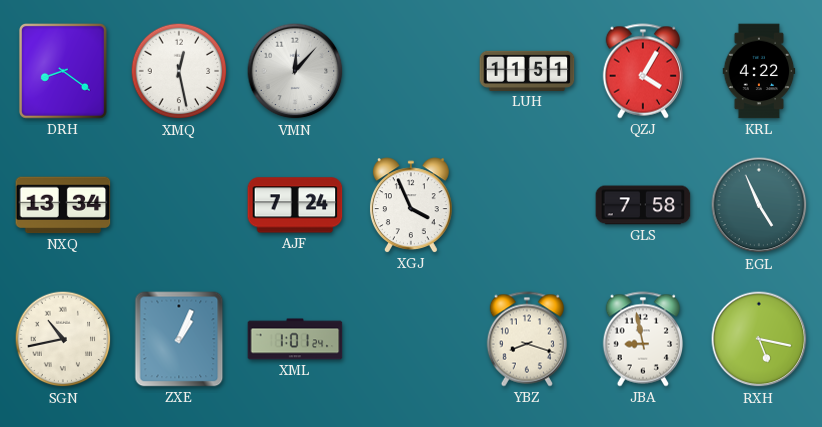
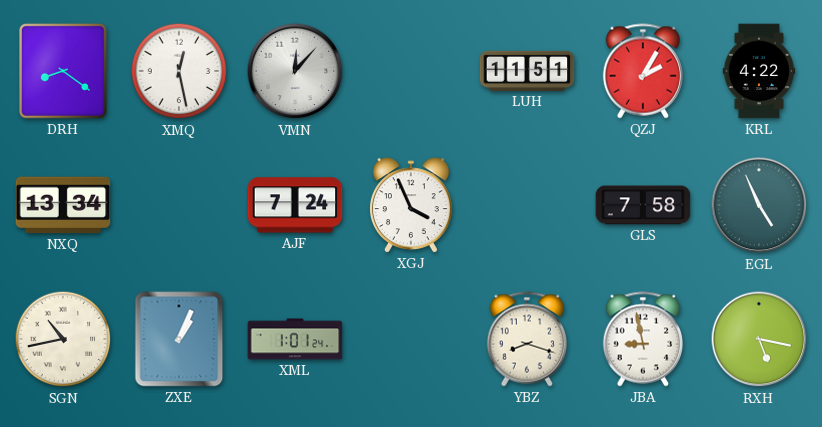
QZJ: 4:05 -> 2:05
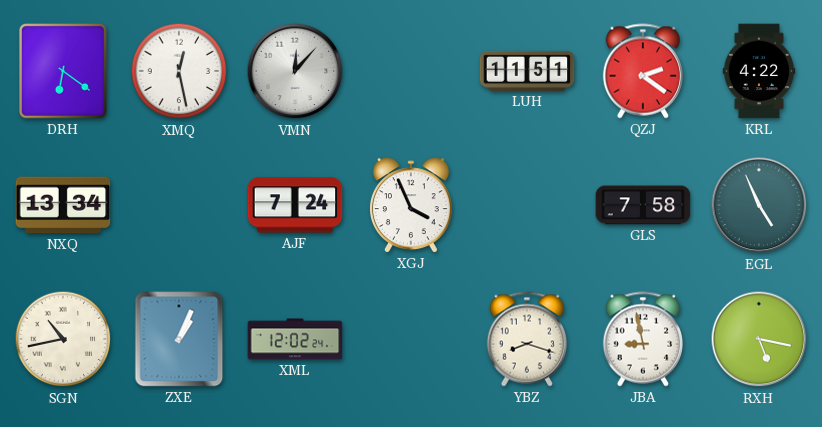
DRH: 8:21 -> 6:21
QZJ: 2:05 -> 2:21
XML: 1:01 -> 12:02
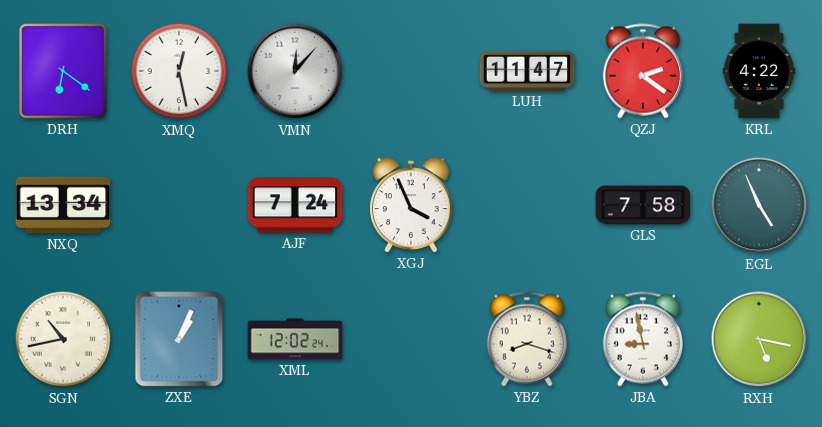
LUH: 11:51 -> 11:47
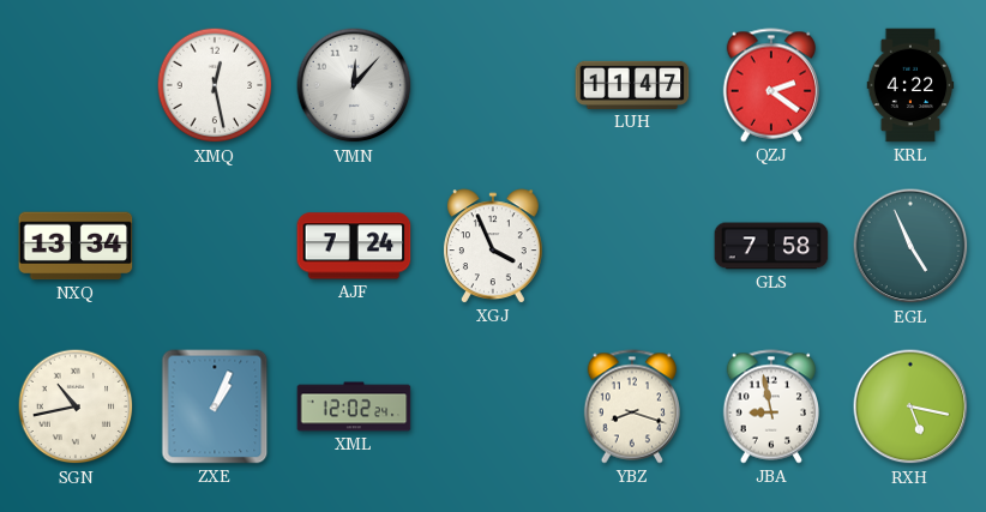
DRH: 6:21 -> none
